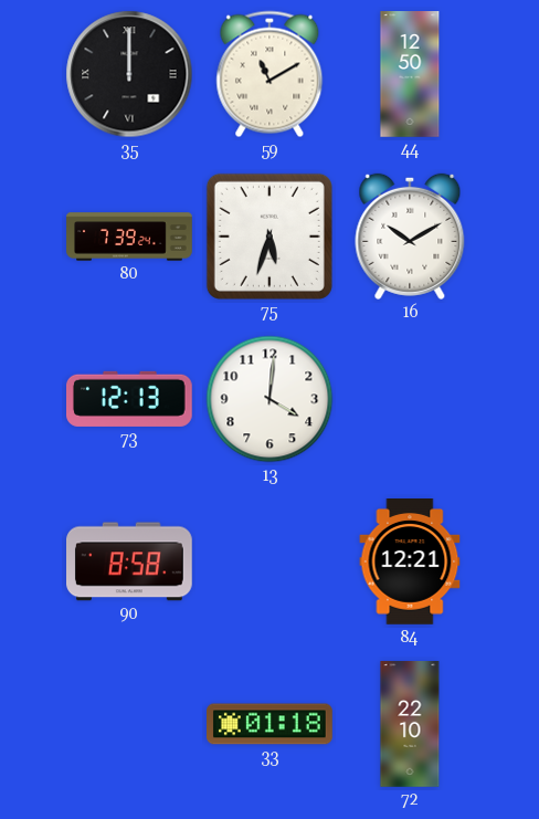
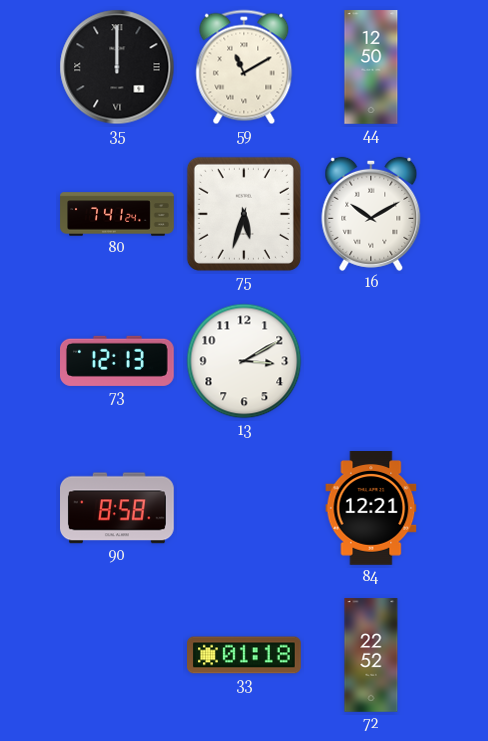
80: 7:39 -> 7:41
13: 4:01 -> 3:10
72: 22:10 -> 22:52
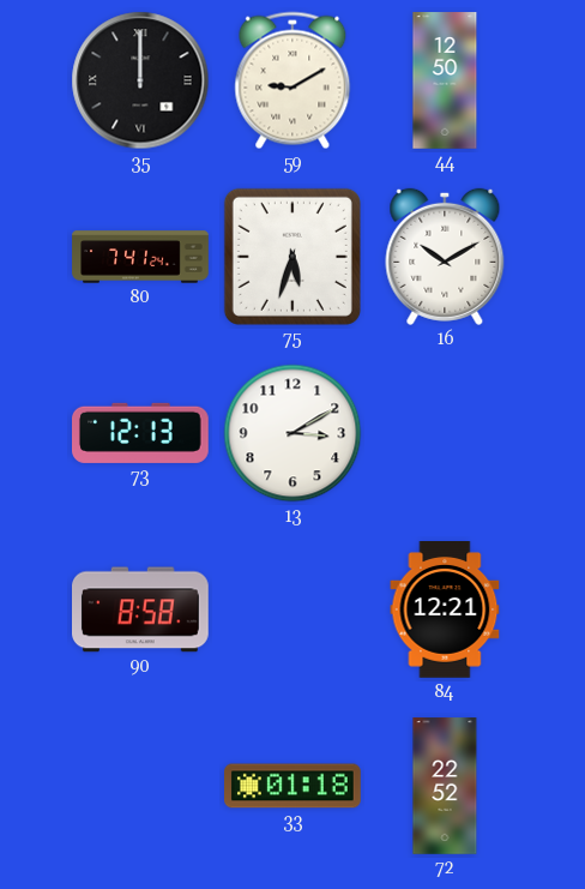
59: 11:10 -> 9:10
